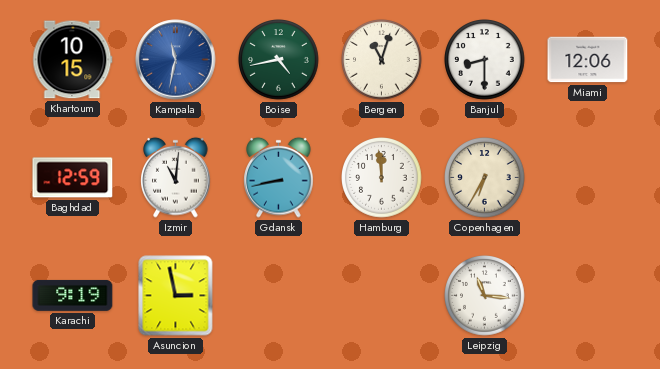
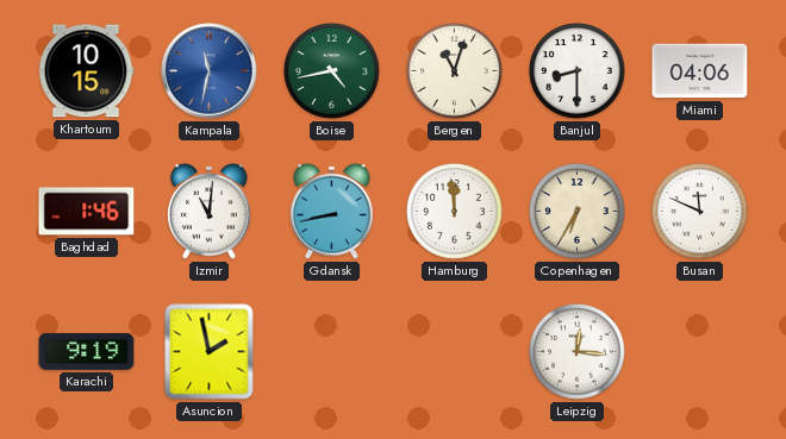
Miami: 12:06 -> 04:06
Baghdad: 12:59 -> 1:46
Busan: none -> 11:49
Asuncion: 2:58 -> 1:58
Leipzig: 11:16 -> 12:16
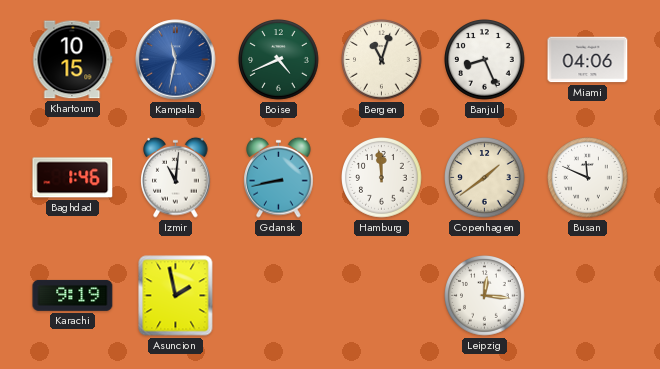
Boise: 4:43 -> 4:41
Banjul: 8:30 -> 8:26
Copenhagen: 6:35 -> 1:39
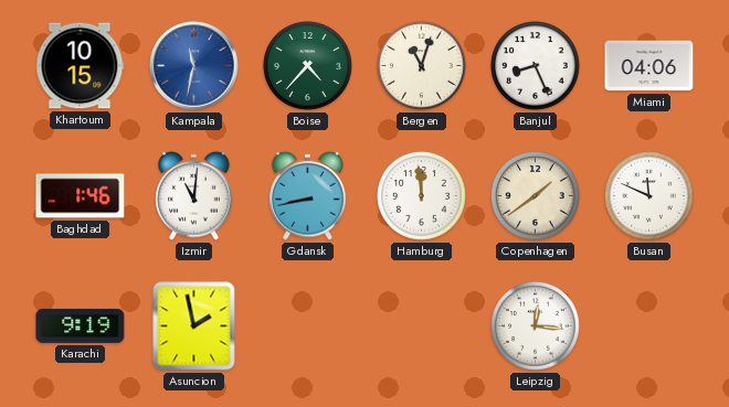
Boise: 4:41 -> 4:37
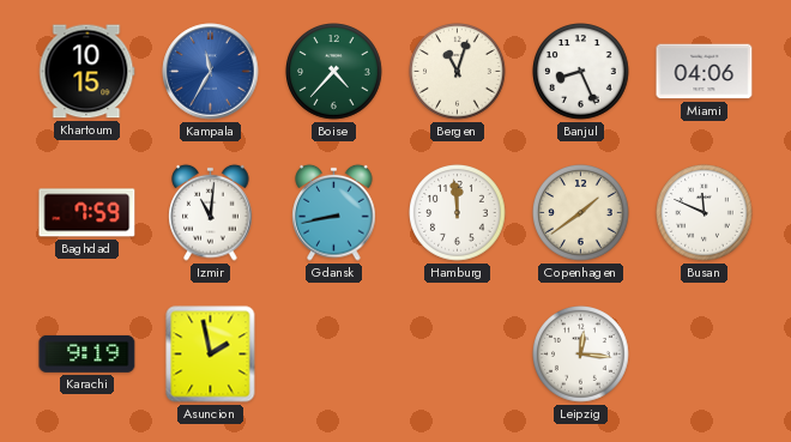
Kampala: 11:32 -> 11:35
Baghdad: 1:46 -> 7:59
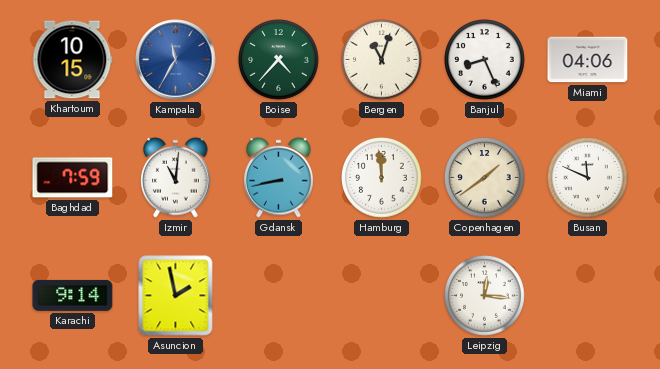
Karachi: 9:19 -> 9:14
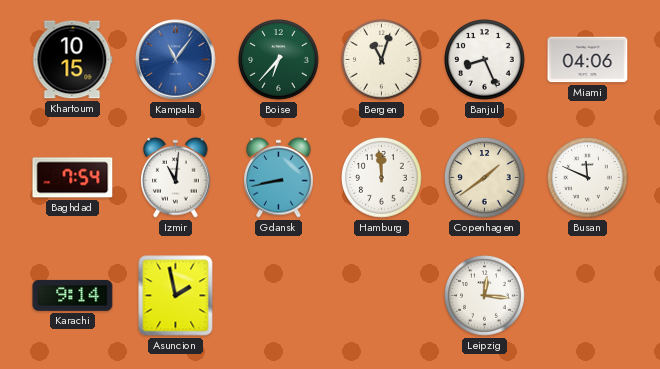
Kampala: 11:35 -> 11:06
Boise: 4:37 -> 6:37
Baghdad: 7:59 -> 7:54
